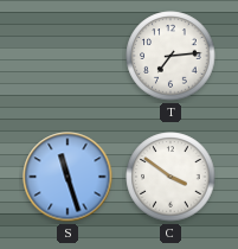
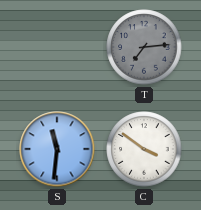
T dial: white -> grey
S: 11:27 -> 11:31
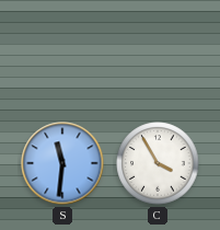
T: 7:14 -> none
C: 3:51 -> 3:55
